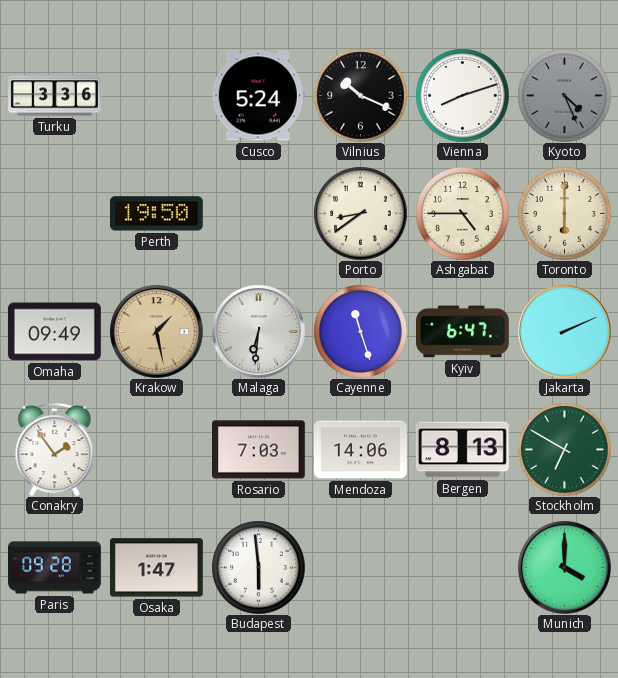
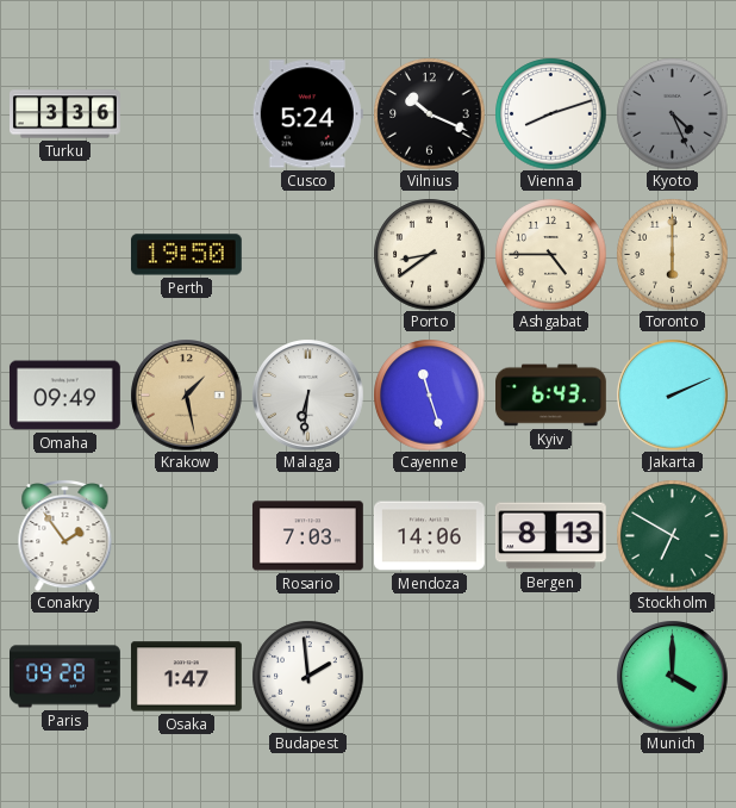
Kyiv: 6:47 -> 6:43
Budapest: 5:59 -> 1:59
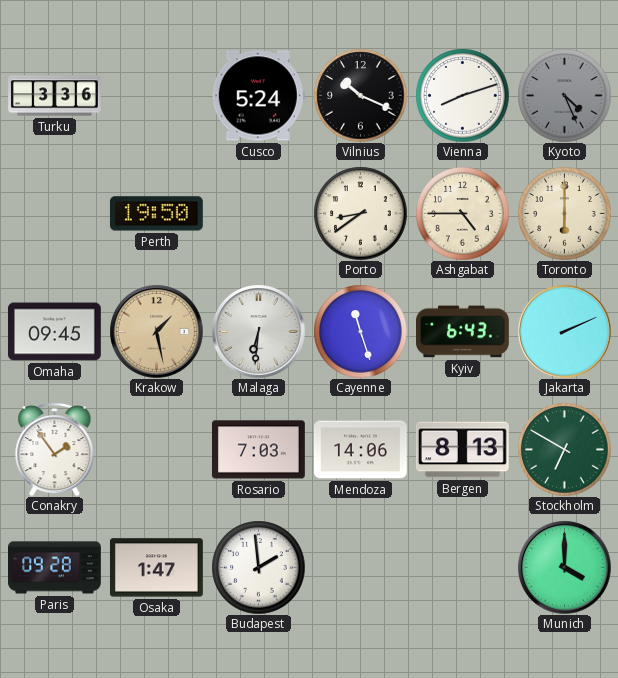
Omaha: 09:49 -> 09:45
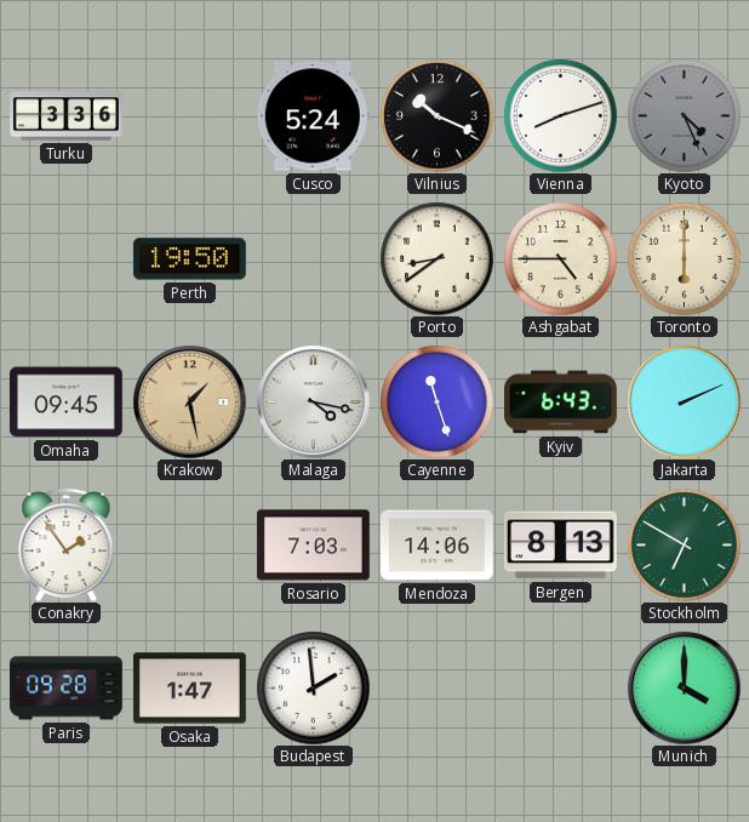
Malaga: 6:31 -> 4:17
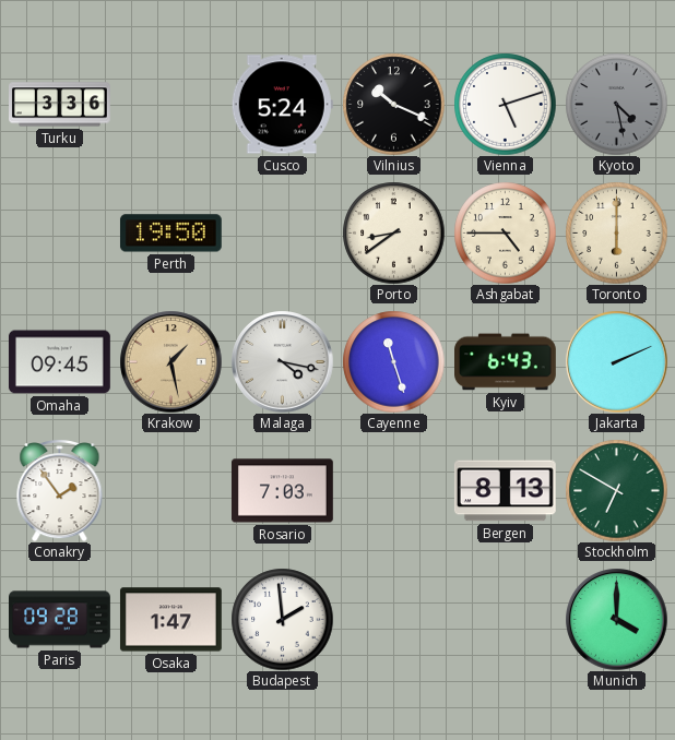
Vienna: 8:12 -> 5:12
Kyoto: 4:26 -> 4:28
Mendoza: 14:06 -> none
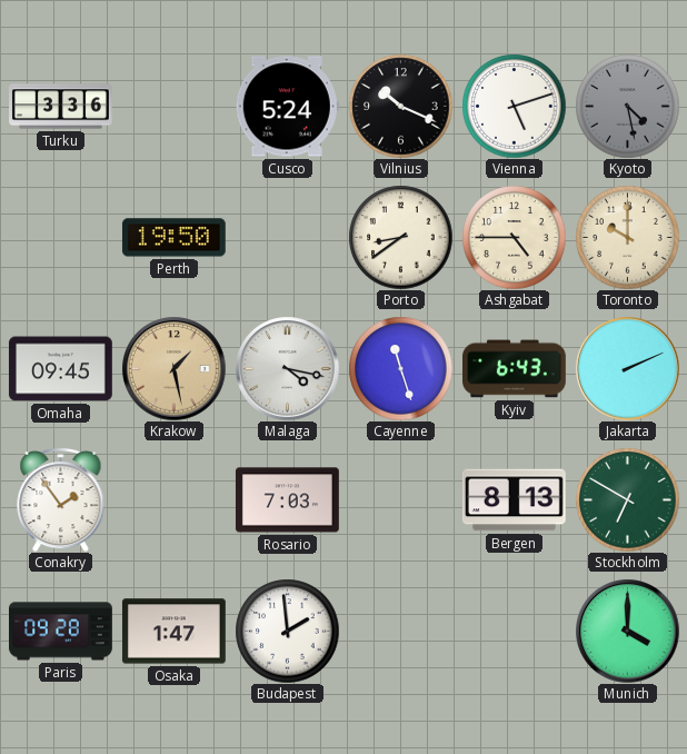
Toronto: 6:00 -> 10:00
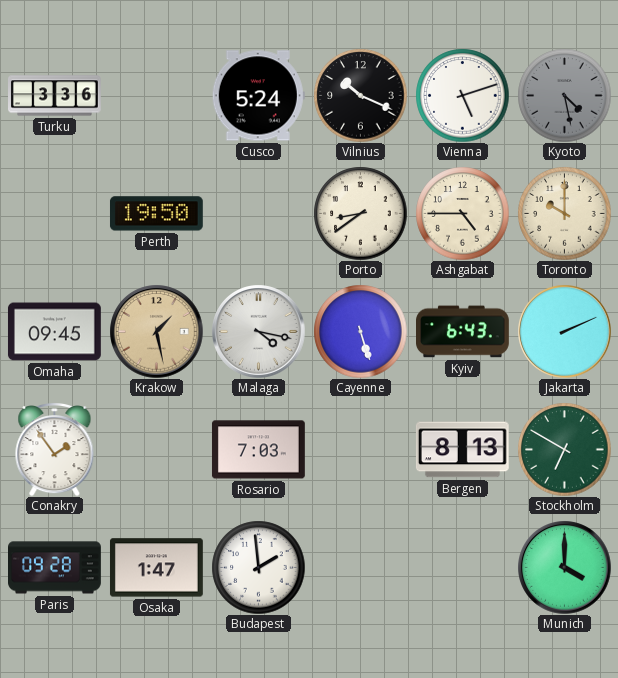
Cayenne: 11:27 -> 5:27
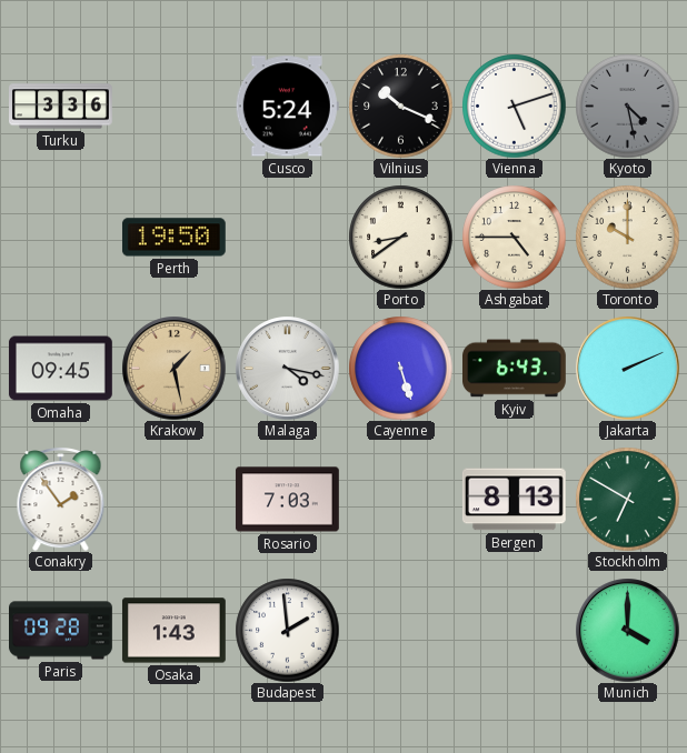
Osaka: 1:47 -> 1:43
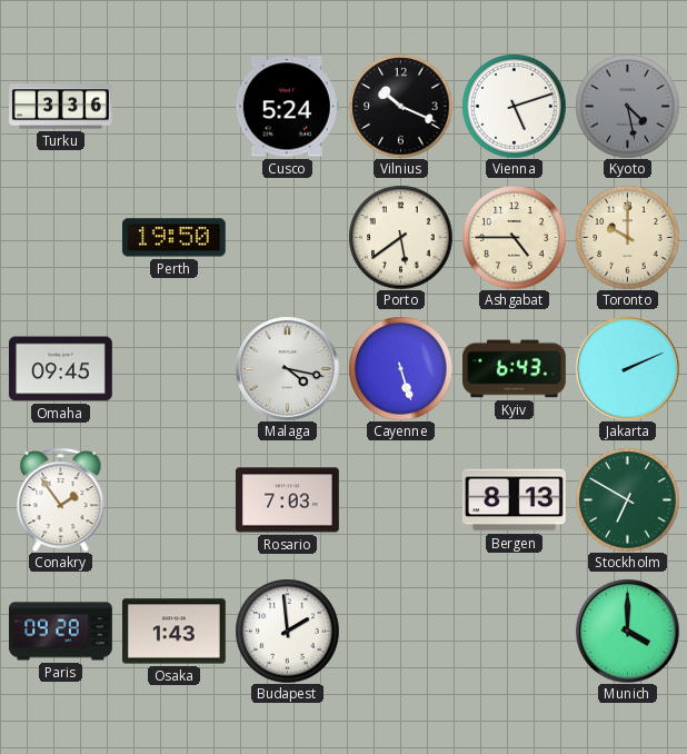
Porto: 8:39 -> 5:39
Krakow: 1:28 -> none
